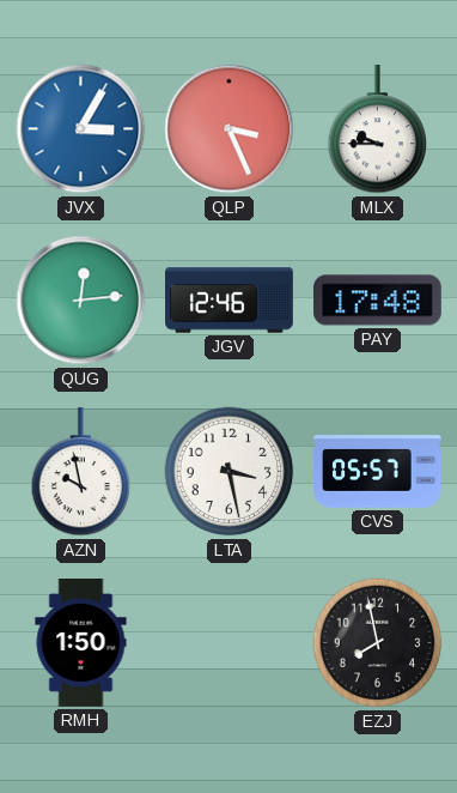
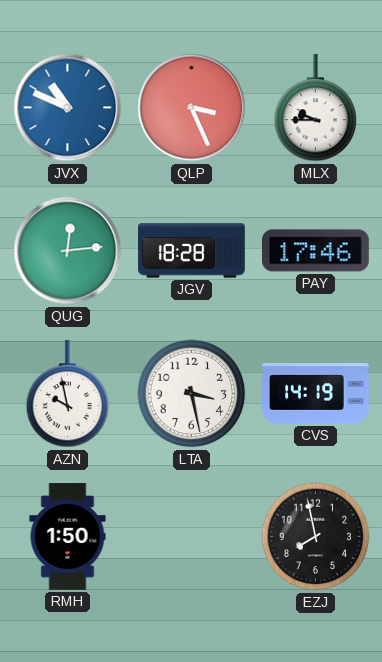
JVX: 3:05 -> 10:49
JGV: 12:46 -> 18:28
PAY: 17:48 -> 17:46
CVS: 05:57 -> 14:19
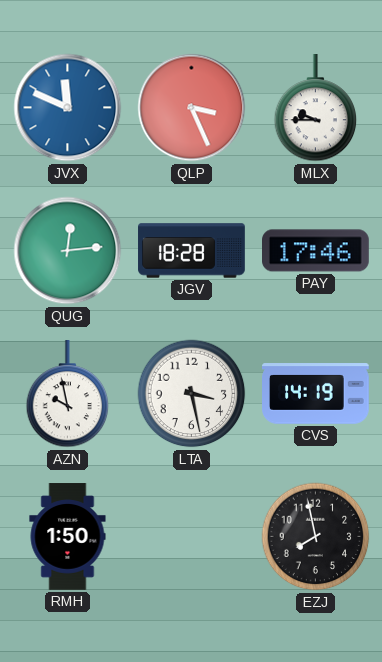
JVX: 10:49 -> 11:49
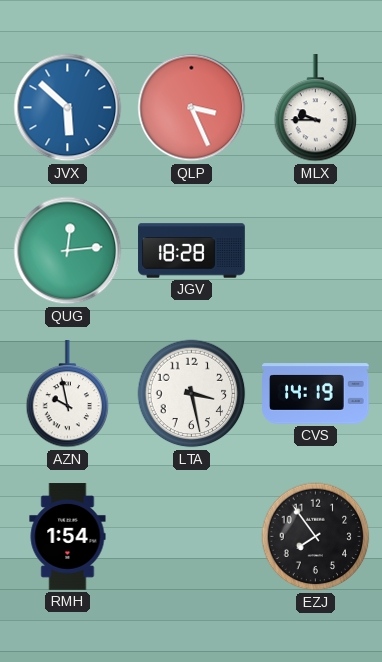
JVX: 11:49 -> 5:52
PAY: 17:46 -> none
RMH: 1:50 -> 1:54
EZJ: 7:58 -> 7:54
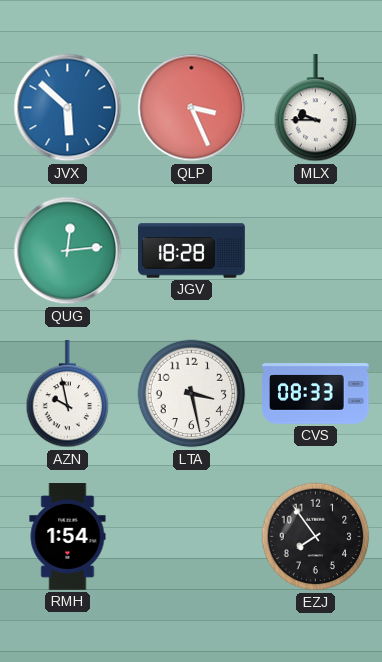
CVS: 14:19 -> 08:33
